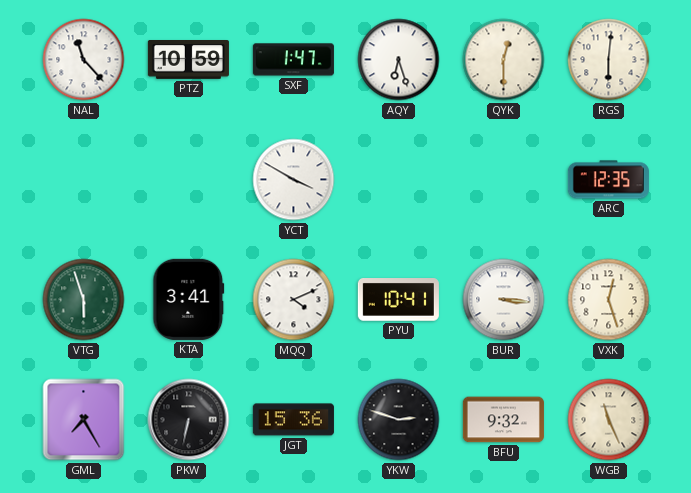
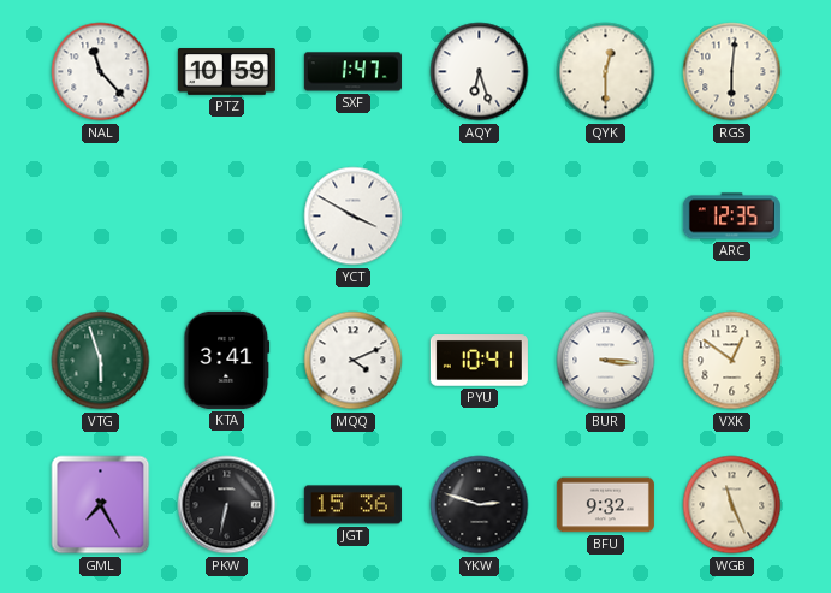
VXK: 12:27 -> 12:51
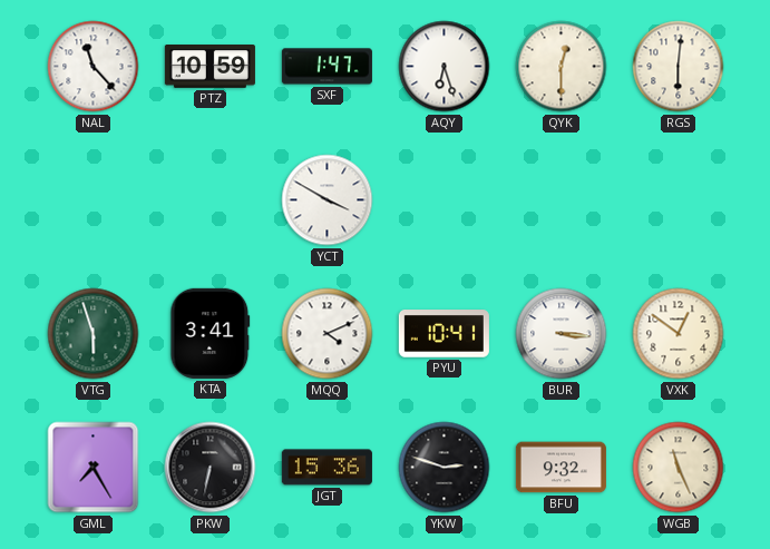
ARC: 12:35 -> none
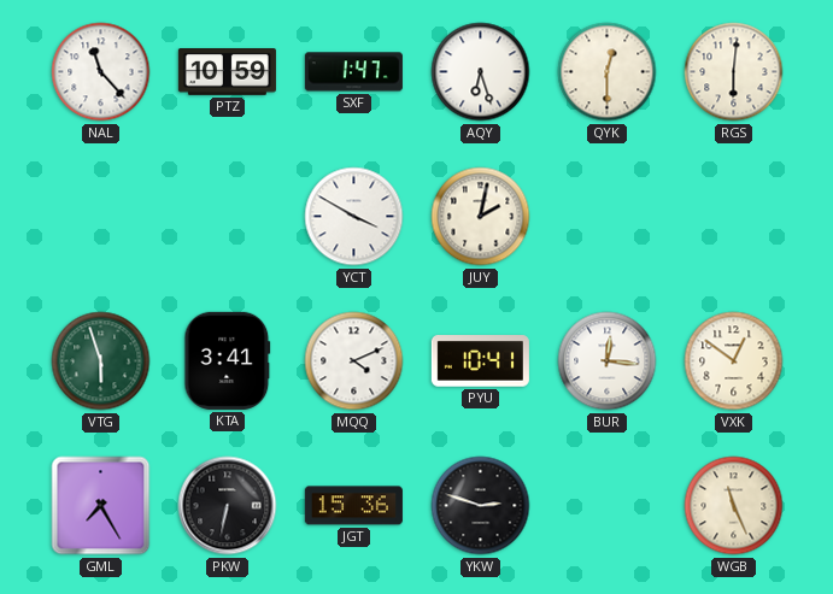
JUY: none -> 2:02
BUR: 3:16 -> 12:16
BFU: 9:32 -> none
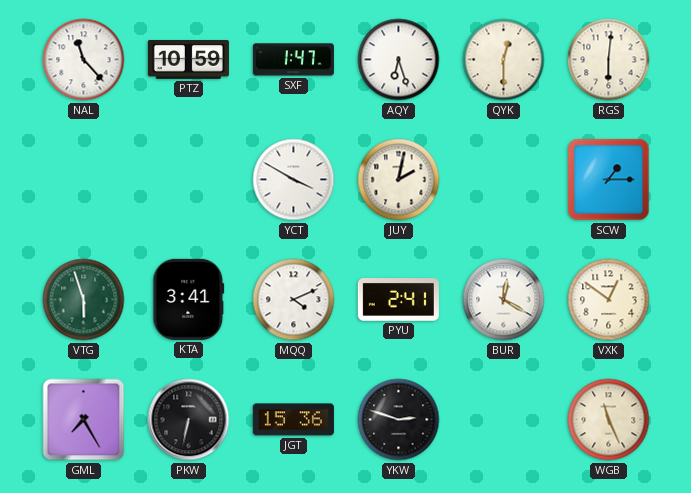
SCW: none -> 1:15
PYU: 10:41 -> 2:41
BUR: 12:16 -> 12:20
